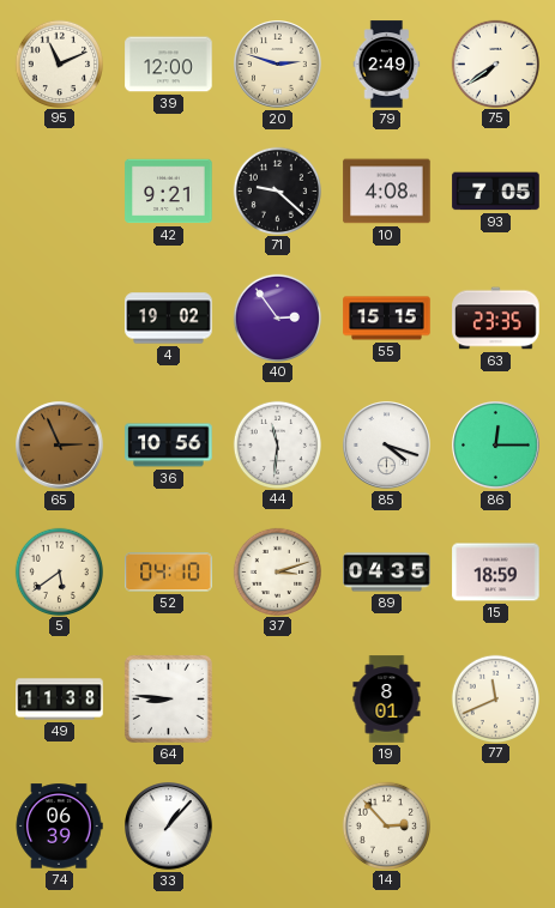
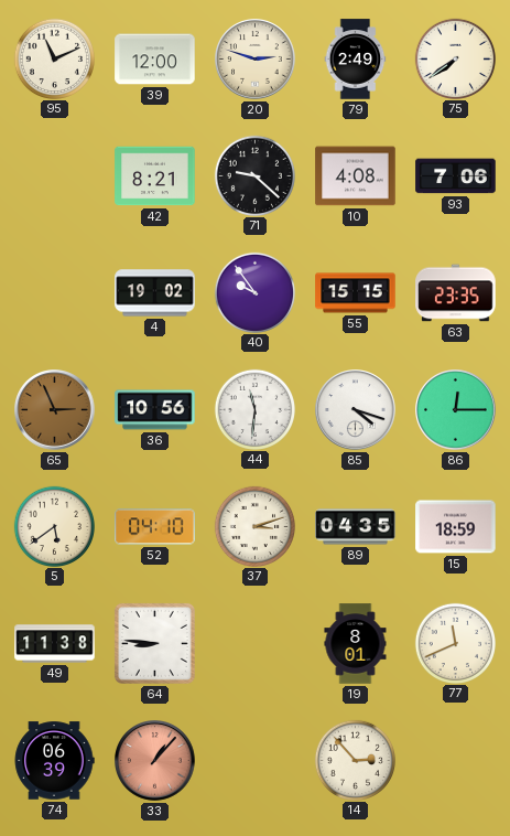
42: 9:21 -> 8:21
93: 7:05 -> 7:06
40: 2:54 -> 9:54
33 dial: white -> salmon
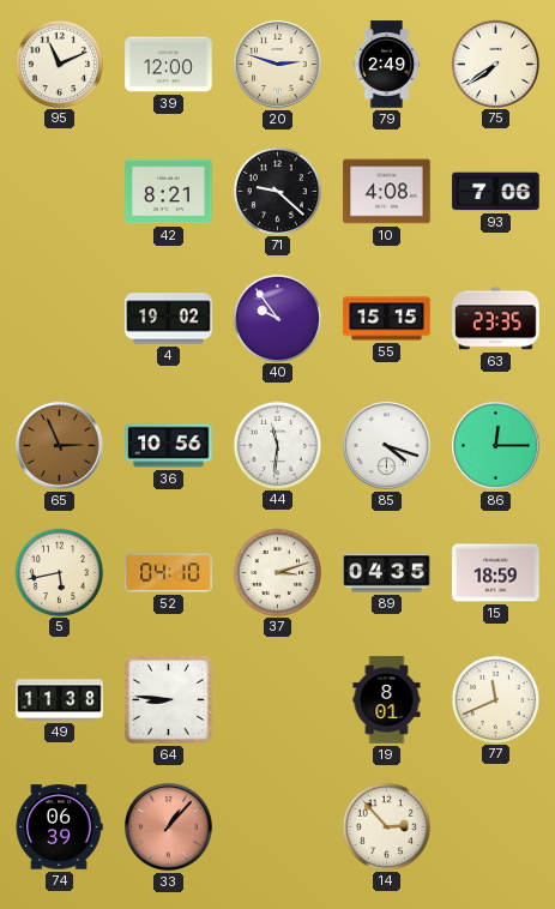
5: 5:39 -> 5:43
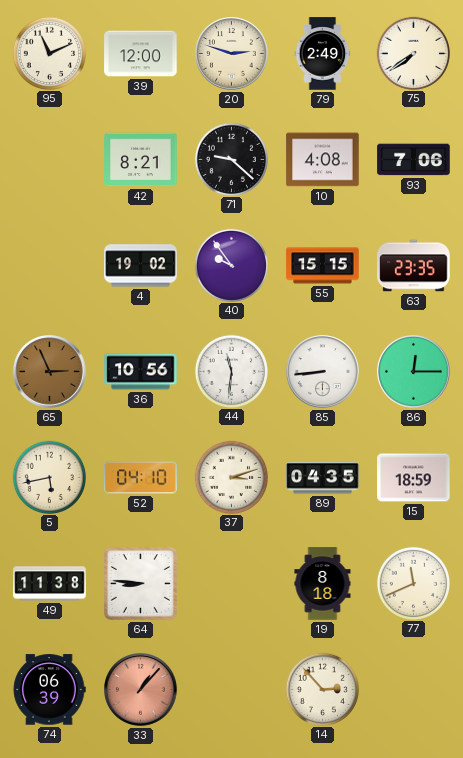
85: 4:18 -> 8:44
19: 8:01 -> 8:18
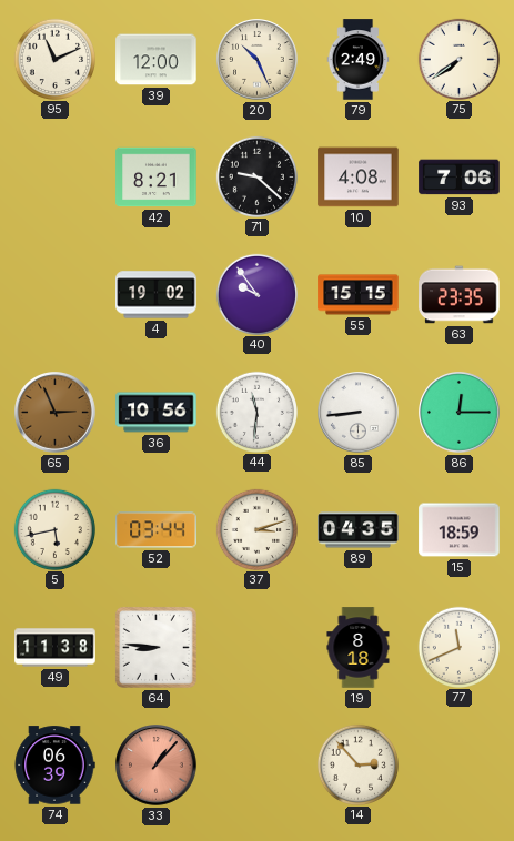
20: 2:48 -> 10:26
52: 04:10 -> 03:44
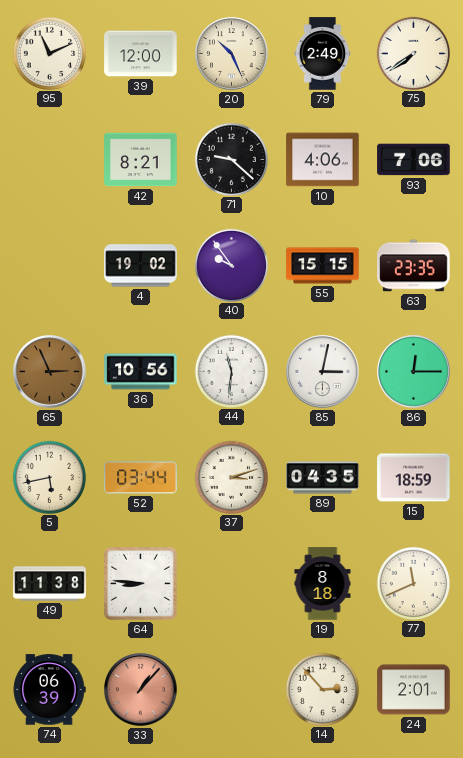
10: 4:08 -> 4:06
85: 8:44 -> 3:02
24: none -> 2:01
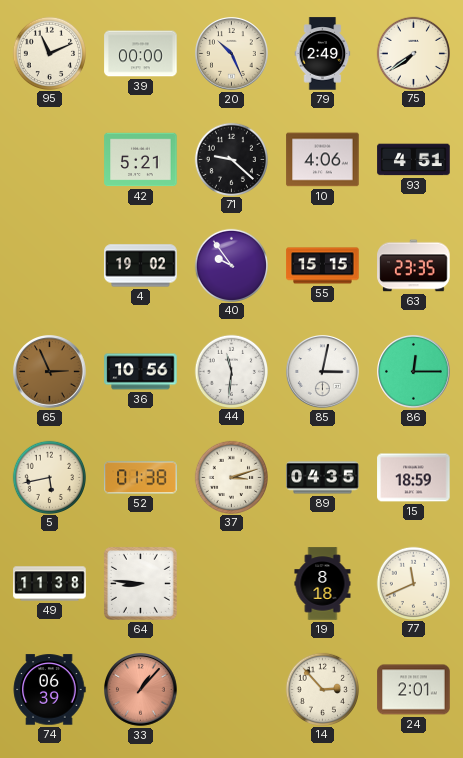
39: 12:00 -> 00:00
42: 8:21 -> 5:21
93: 7:06 -> 4:51
52: 03:44 -> 01:38
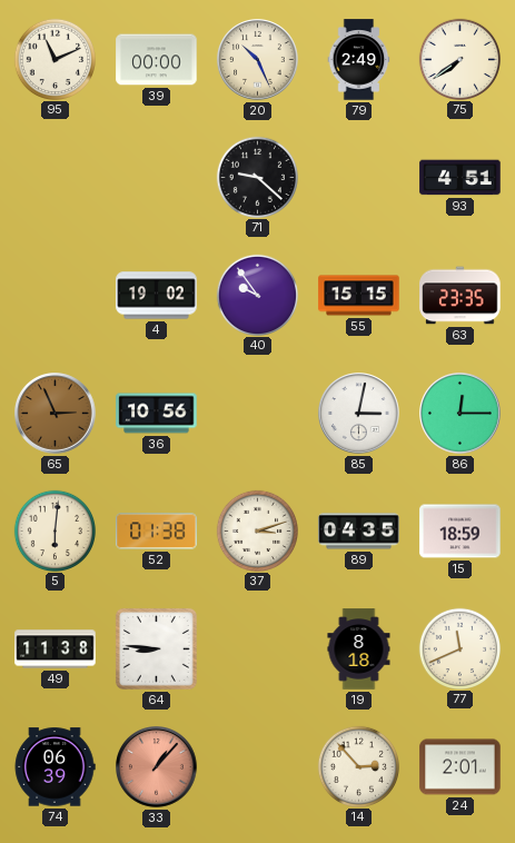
42: 5:21 -> none
10: 4:06 -> none
44: 11:31 -> none
5: 5:43 -> 6:01
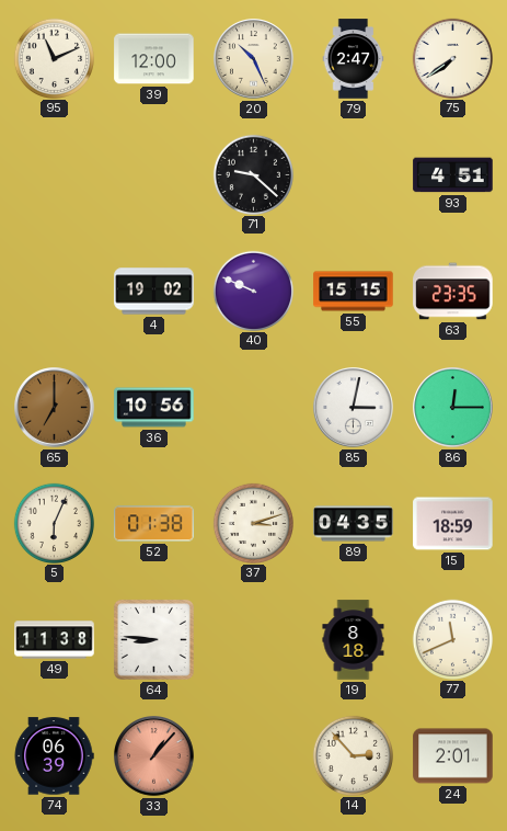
39: 00:00 -> 12:00
79: 2:49 -> 2:47
40: 9:54 -> 9:49
65: 2:56 -> 7:00
5: 6:01 -> 6:04
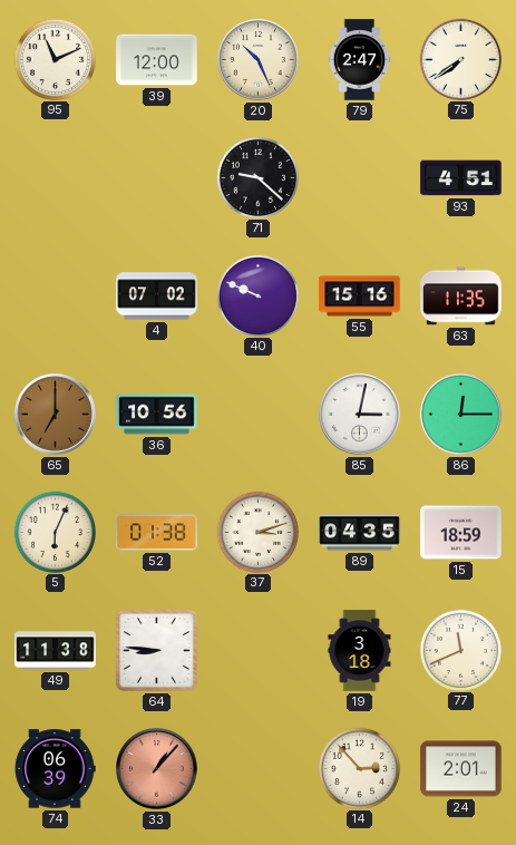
4: 19:02 -> 07:02
55: 15:15 -> 15:16
63: 23:35 -> 11:35
19: 8:18 -> 3:18
